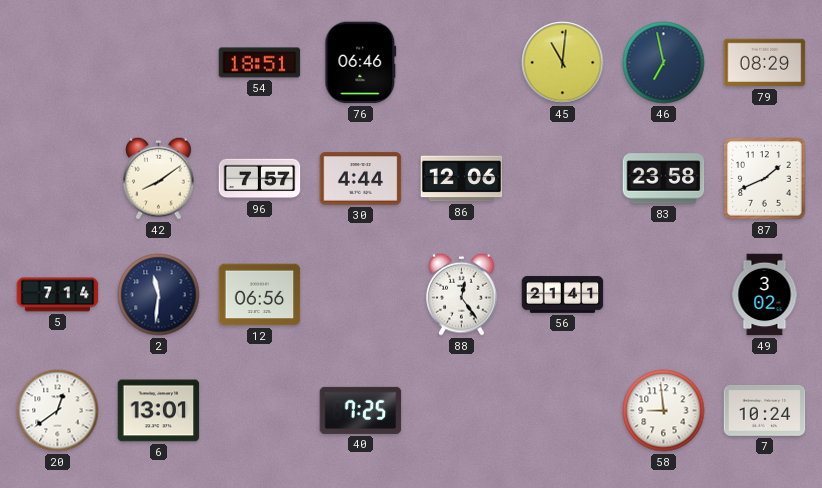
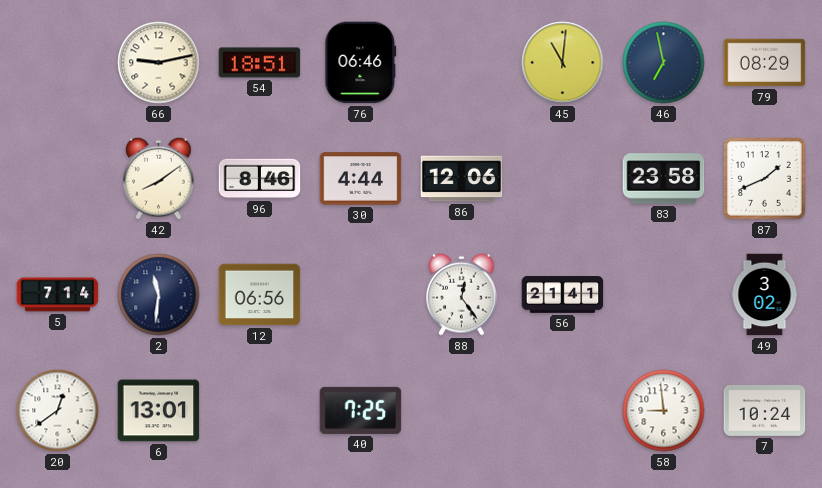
66: none -> 9:13
96: 7:57 -> 8:46
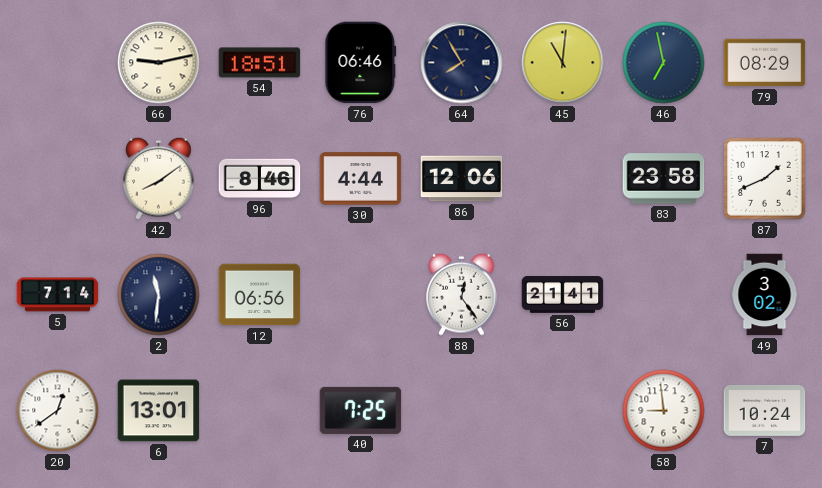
64: none -> 7:55
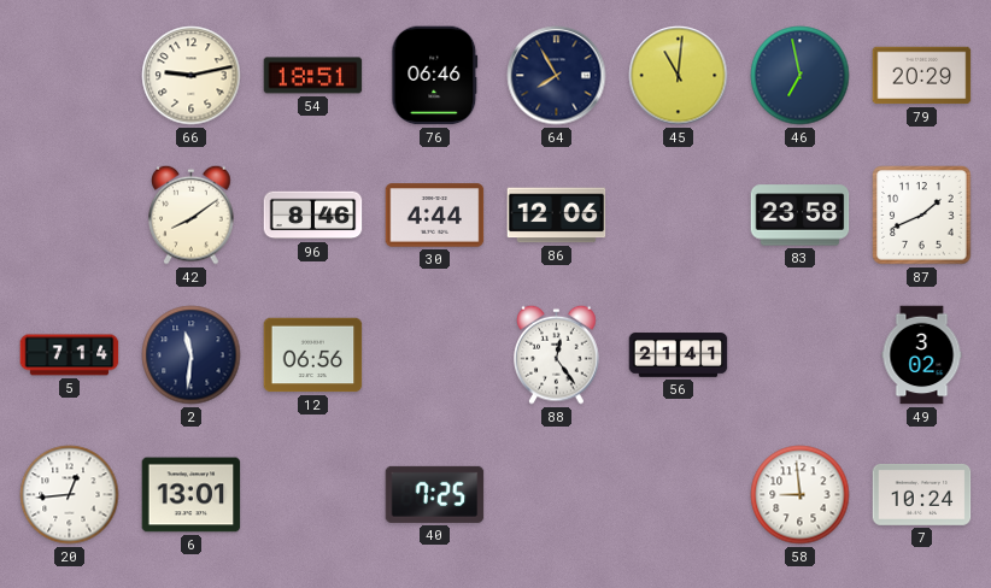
79: 08:29 -> 20:29
20: 12:39 -> 12:44
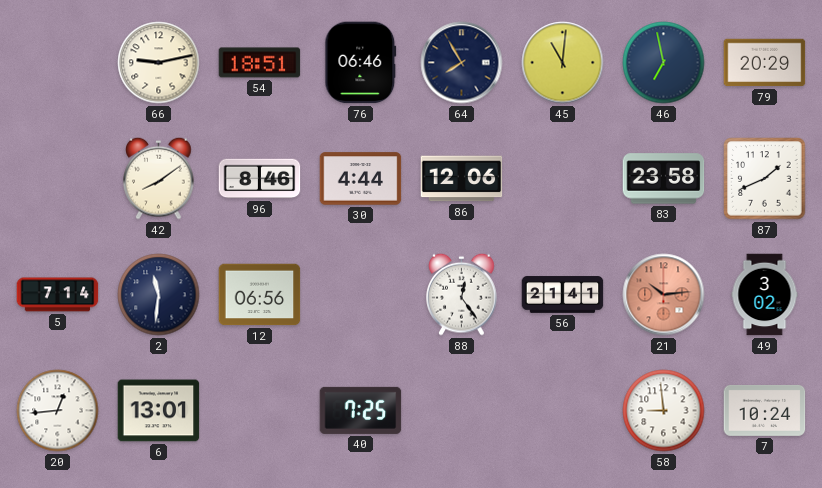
21: none -> 10:14
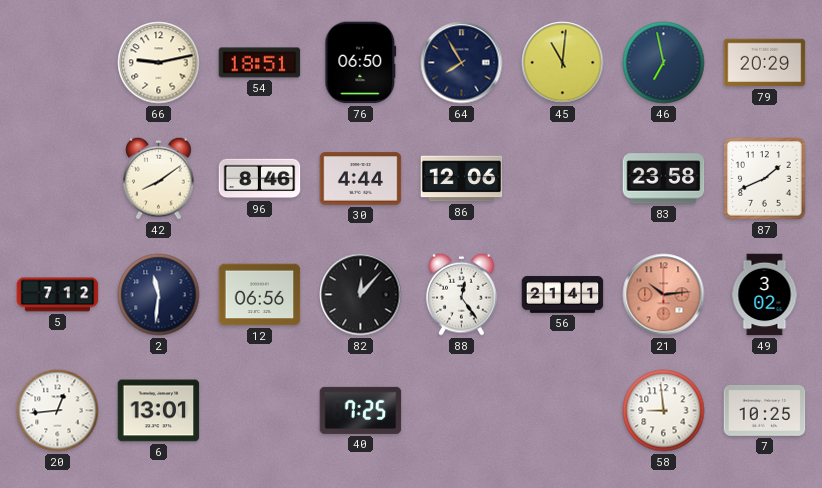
76: 06:46 -> 06:50
5: 7:14 -> 7:12
82: none -> 12:07
7: 10:24 -> 10:25
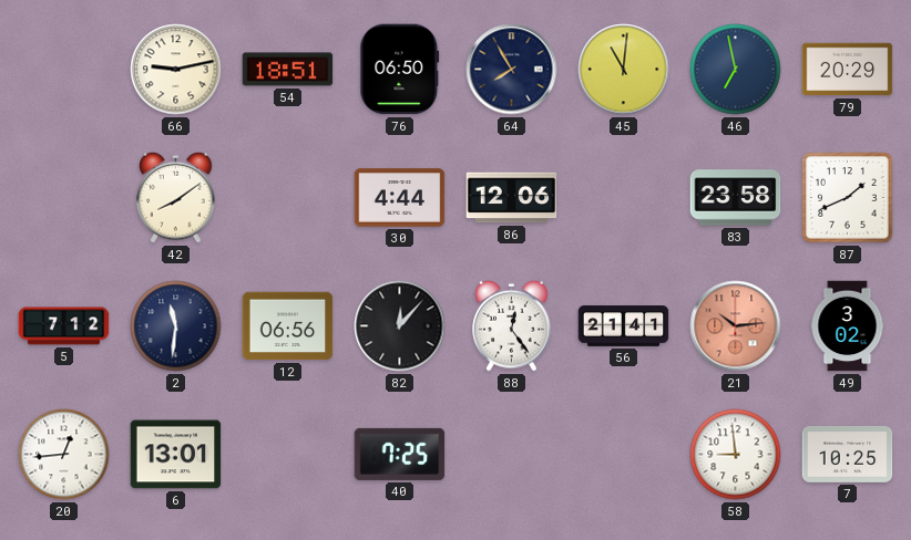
96: 8:46 -> none
